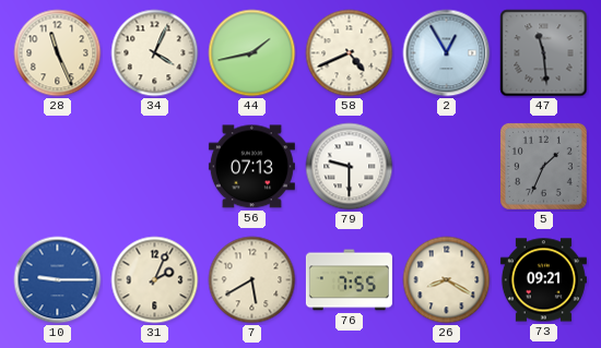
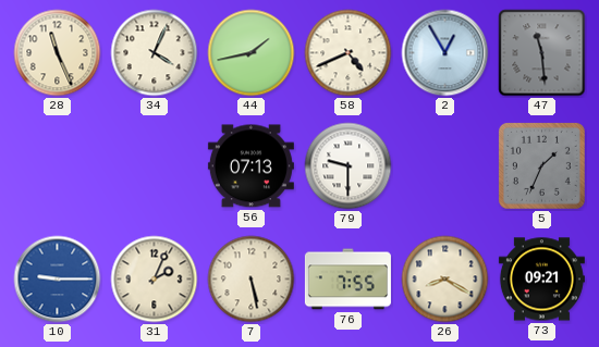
7: 5:40 -> 5:28
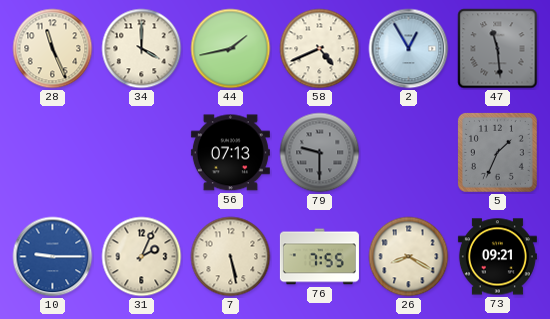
34: 4:04 -> 4:00
79 dial: white -> grey
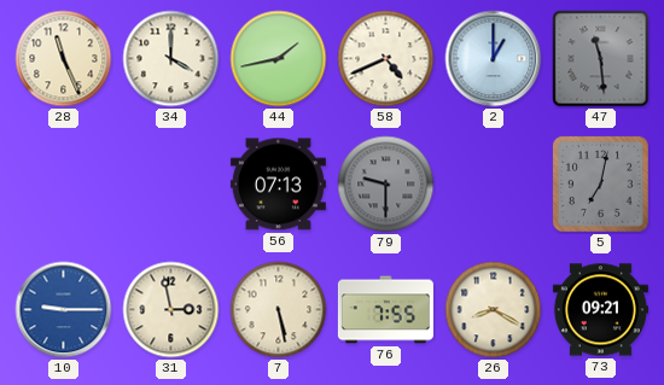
2: 12:55 -> 1:00
5: 1:34 -> 7:02
31: 2:04 -> 2:58
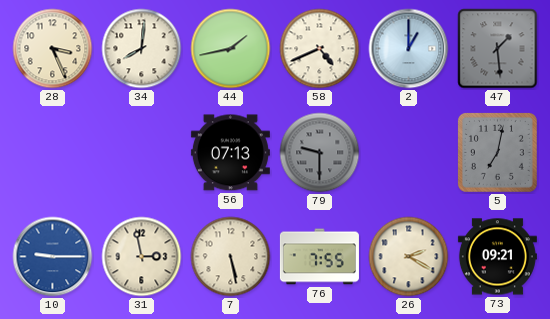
28: 11:26 -> 3:26
34: 4:00 -> 8:01
47: 11:29 -> 1:29
26: 8:20 -> 2:20
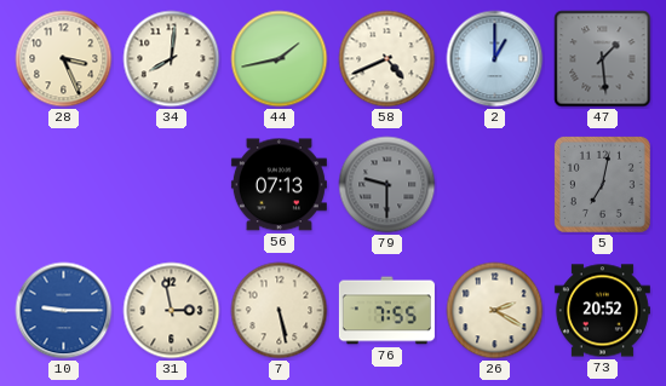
73: 09:21 -> 20:52
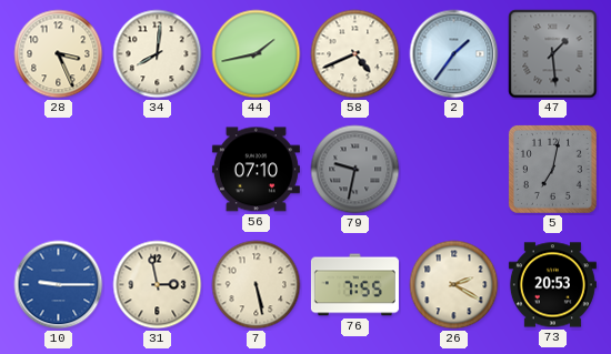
2: 1:00 -> 1:36
56: 07:13 -> 07:10
79: 9:30 -> 9:32
73: 20:52 -> 20:53
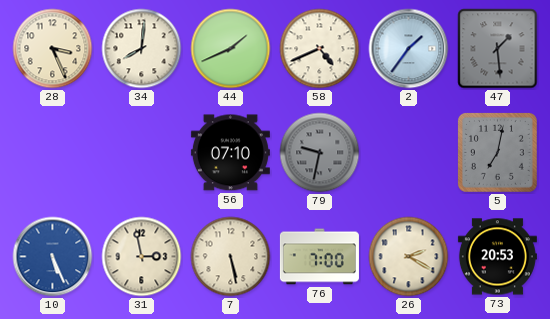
44: 1:43 -> 1:41
10: 9:15 -> 5:26
76: 7:55 -> 7:00
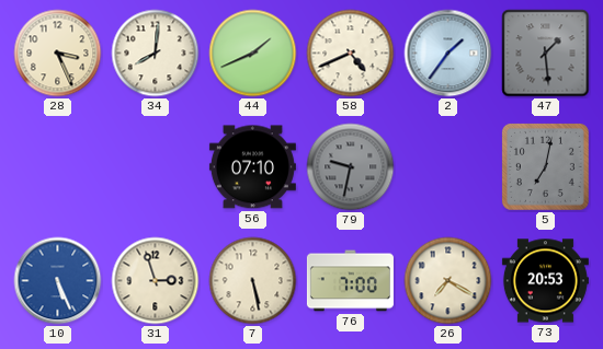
31: 2:58 -> 2:57
26: 2:20 -> 7:20
